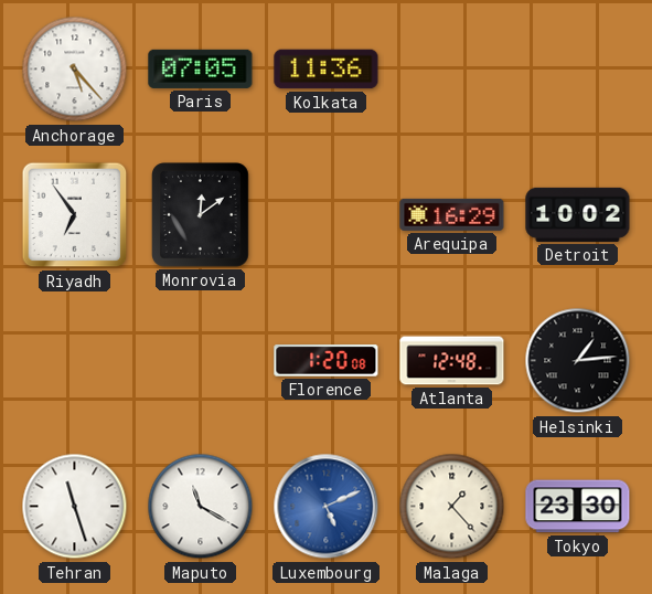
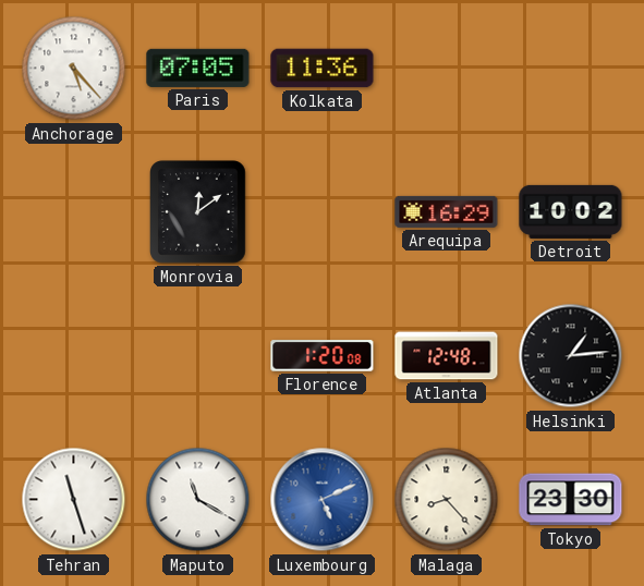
Riyadh: 6:54 -> none
Malaga: 1:23 -> 8:23
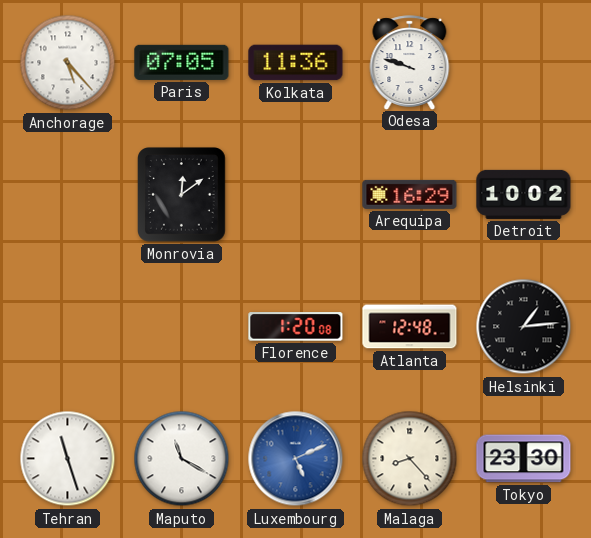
Odesa: none -> 9:48
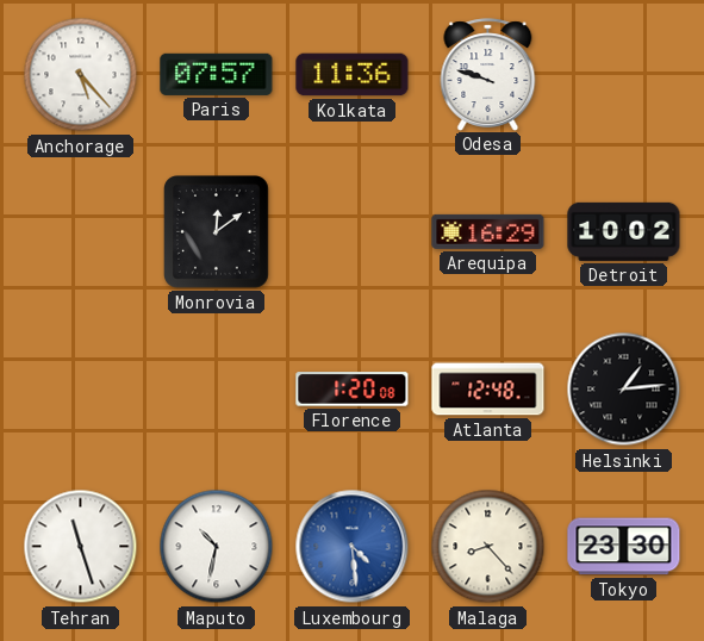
Paris: 07:05 -> 07:57
Maputo: 11:20 -> 10:32
Luxembourg: 5:11 -> 4:29
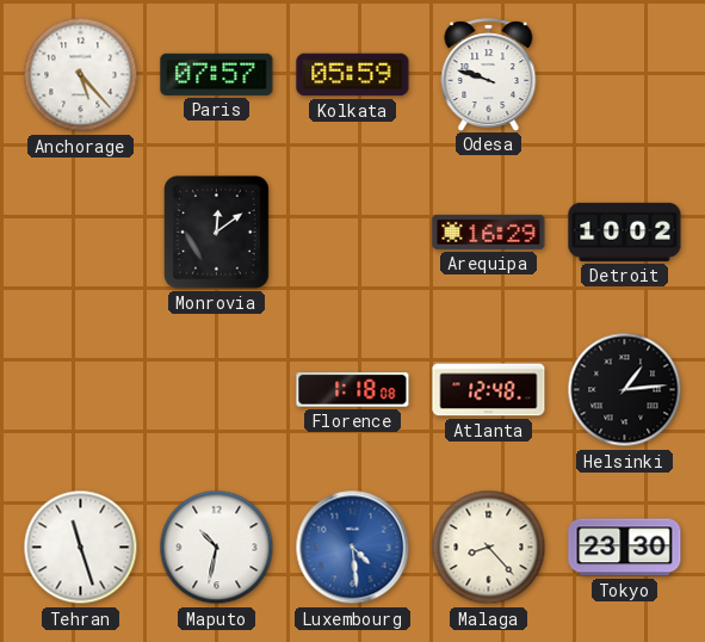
Kolkata: 11:36 -> 05:59
Florence: 1:20 -> 1:18
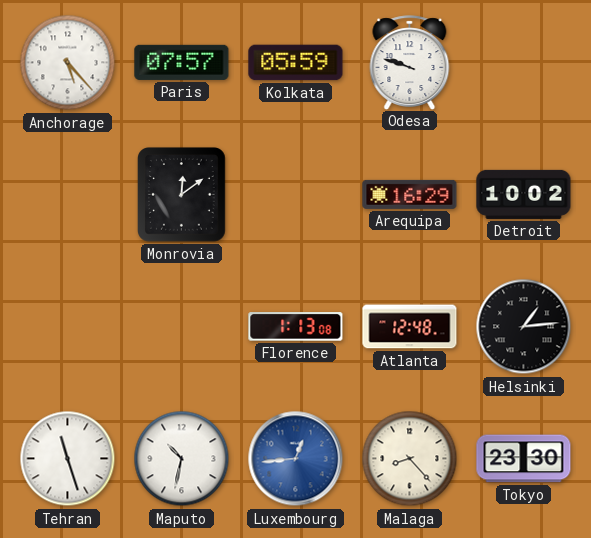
Florence: 1:18 -> 1:13
Luxembourg: 4:29 -> 12:44
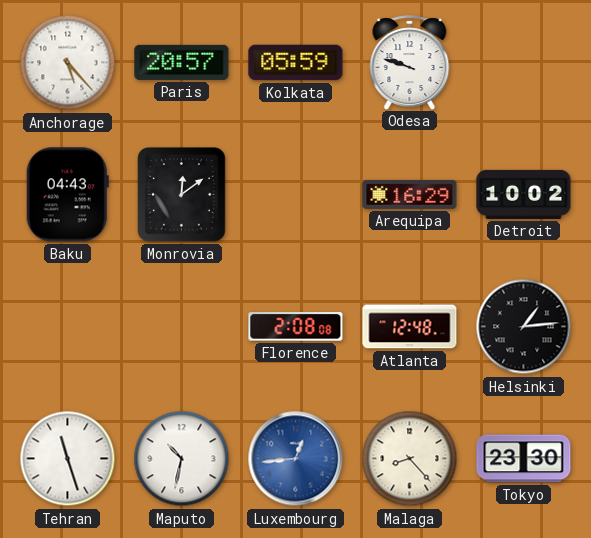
Paris: 07:57 -> 20:57
Baku: none -> 04:43
Florence: 1:13 -> 2:08
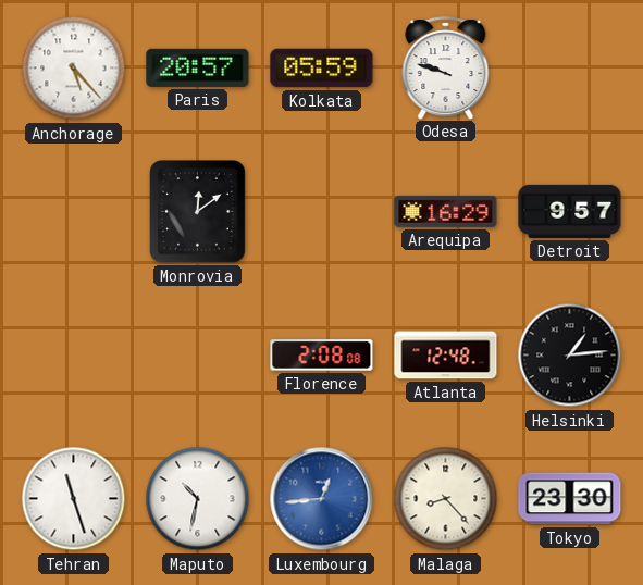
Baku: 04:43 -> none
Detroit: 10:02 -> 9:57
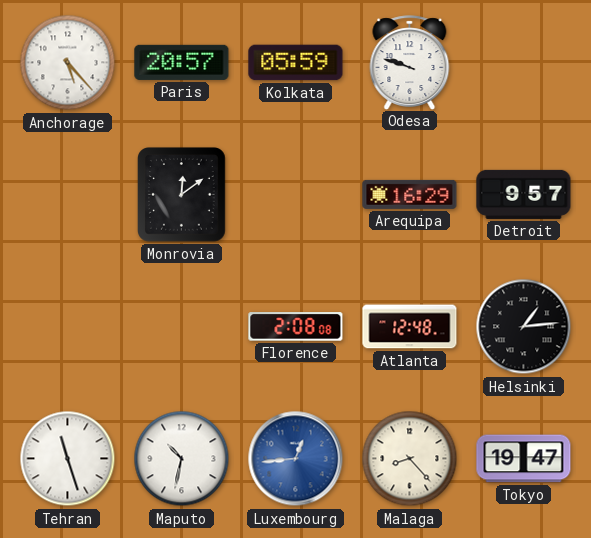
Tokyo: 23:30 -> 19:47
